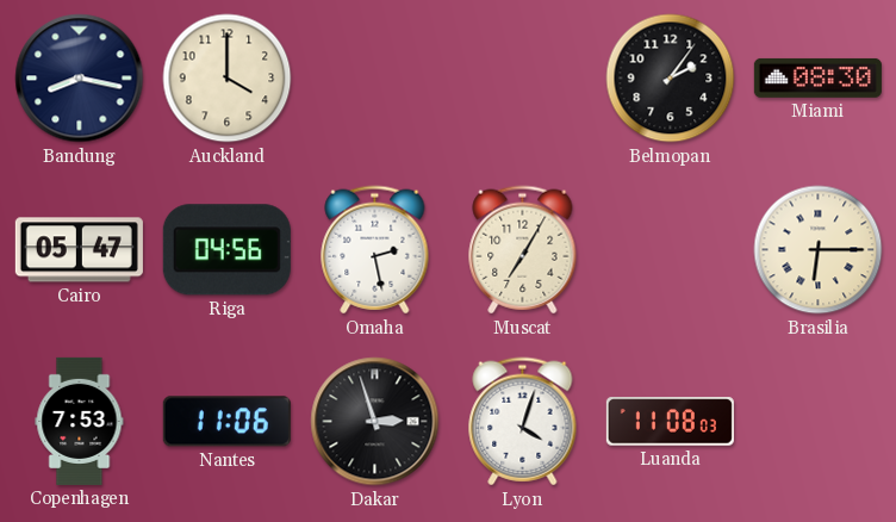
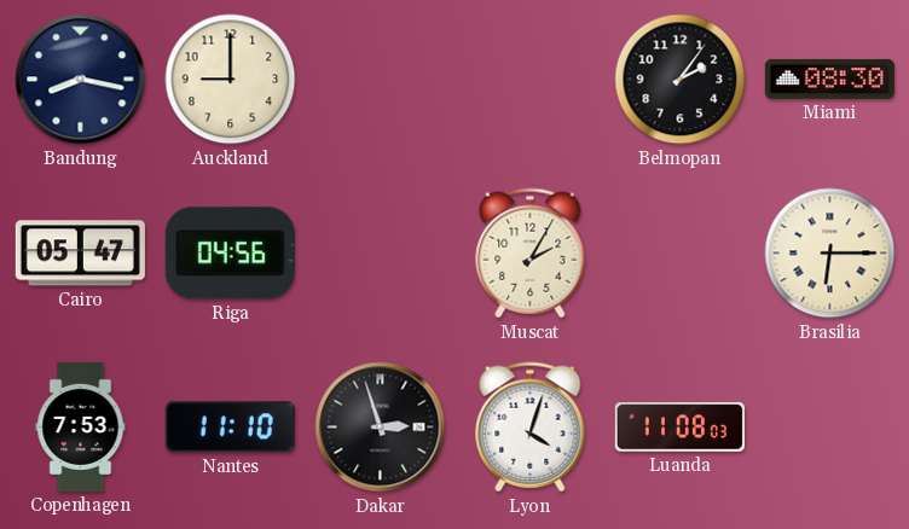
Auckland: 4:00 -> 9:00
Omaha: 2:28 -> none
Muscat: 7:05 -> 2:05
Nantes: 11:06 -> 11:10
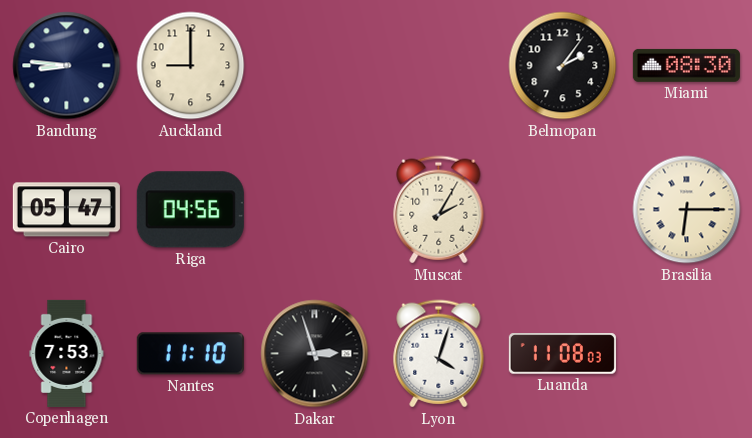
Bandung: 8:17 -> 8:46
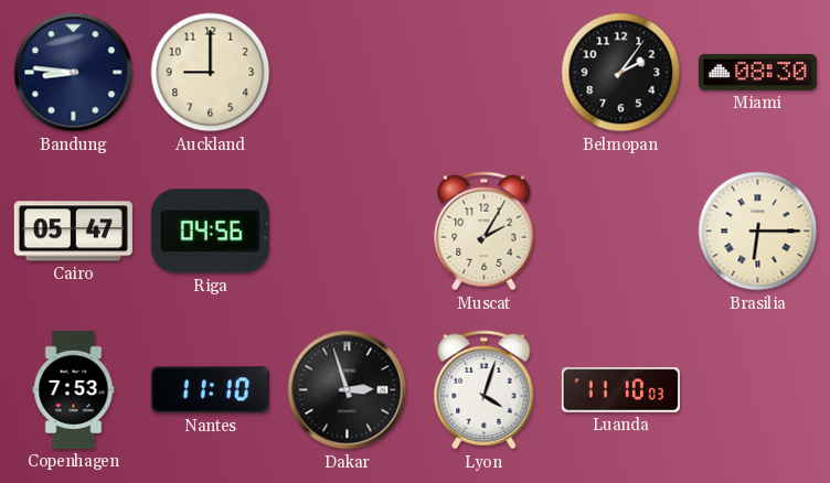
Luanda: 11:08 -> 11:10
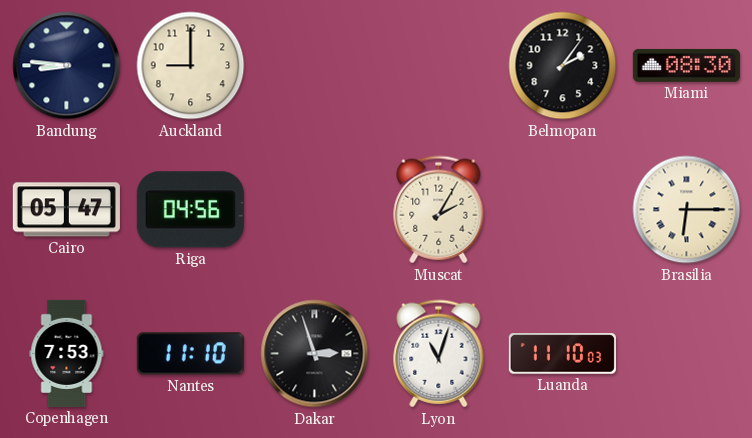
Lyon: 4:03 -> 11:03
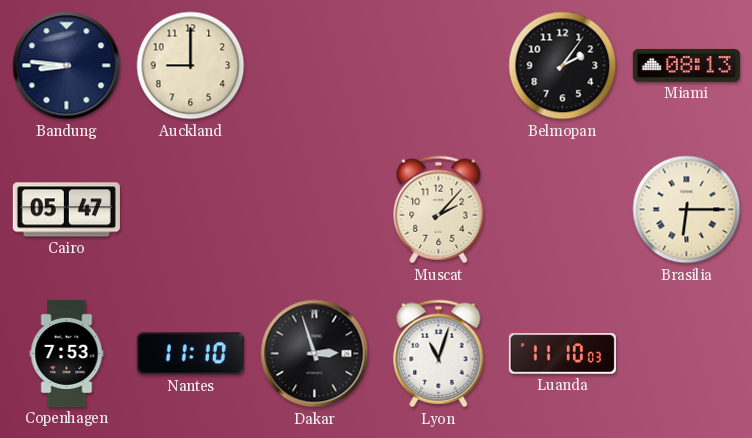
Miami: 08:30 -> 08:13
Riga: 04:56 -> none
Muscat: 2:05 -> 2:07
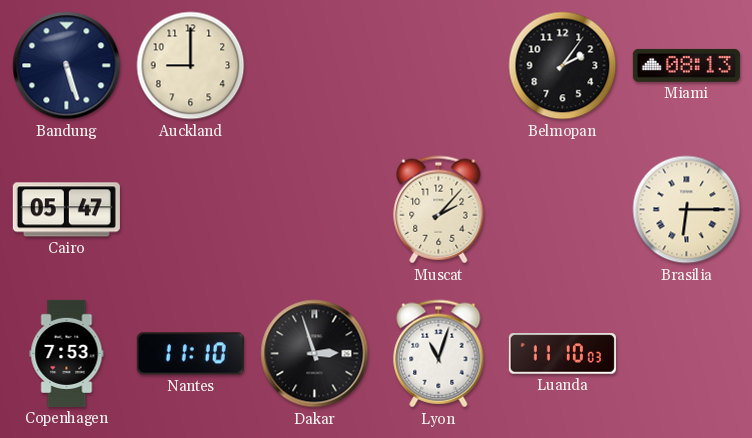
Bandung: 8:46 -> 5:27
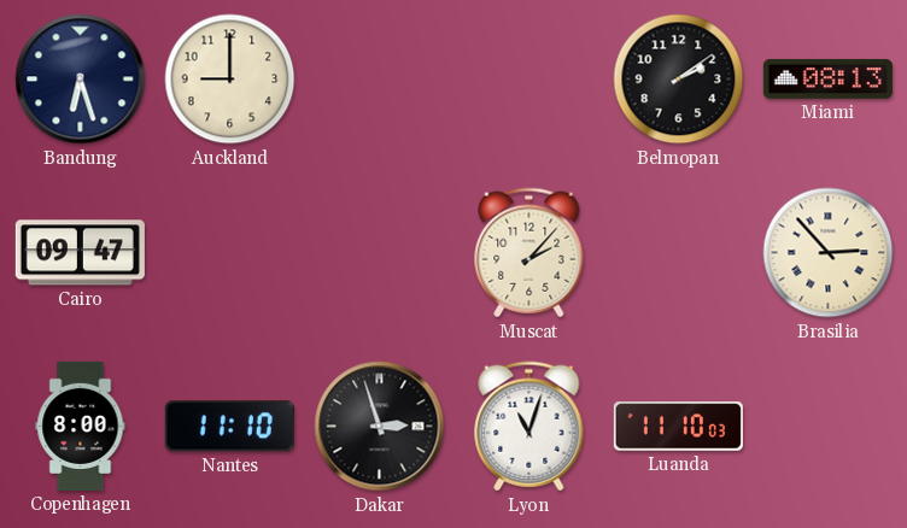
Bandung: 5:27 -> 6:27
Belmopan: 2:06 -> 2:09
Cairo: 05:47 -> 09:47
Brasilia: 6:15 -> 2:53
Copenhagen: 7:53 -> 8:00
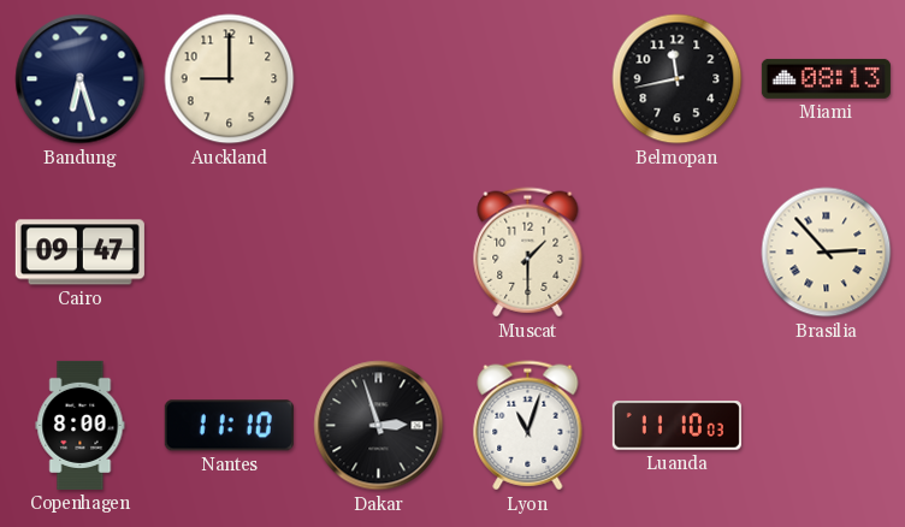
Belmopan: 2:09 -> 11:43
Muscat: 2:07 -> 1:30
